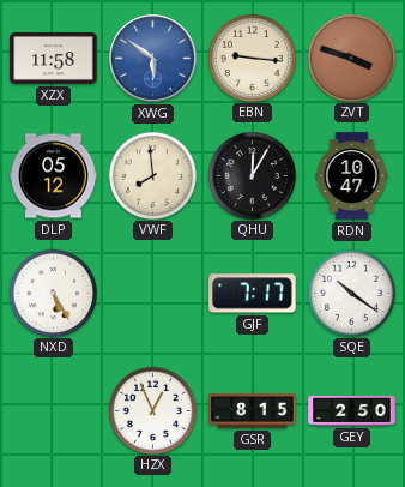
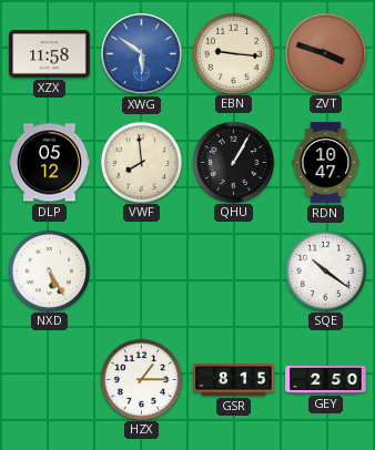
QHU: 12:05 -> 1:05
GJF: 7:17 -> none
HZX: 12:56 -> 1:15
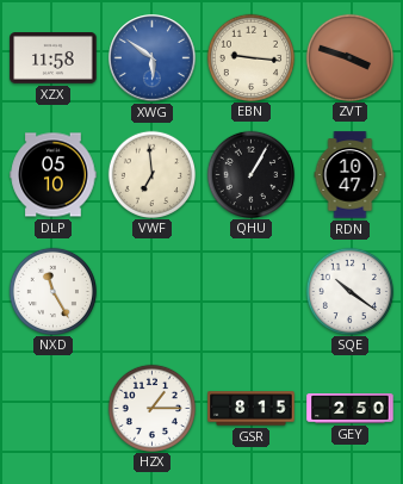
DLP: 05:12 -> 05:10
VWF: 7:59 -> 6:59
NXD: 5:25 -> 11:25
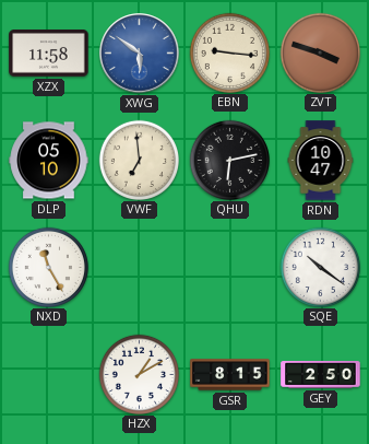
QHU: 1:05 -> 6:13
HZX: 1:15 -> 1:10
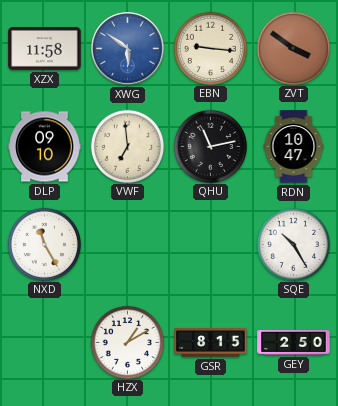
ZVT: 3:48 -> 3:51
DLP: 05:10 -> 09:10
QHU: 6:13 -> 11:13
SQE: 10:21 -> 10:25
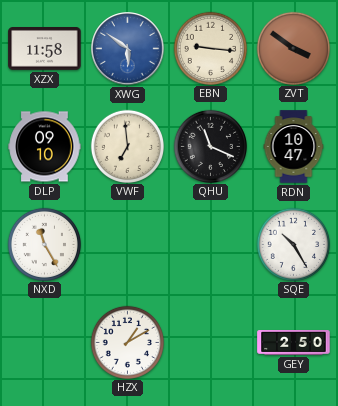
QHU: 11:13 -> 11:19
GSR: 8:15 -> none
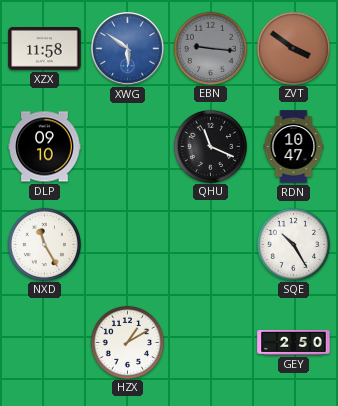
EBN dial: cream -> grey
VWF: 6:59 -> none
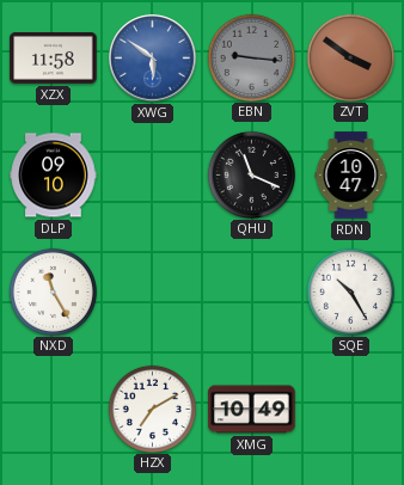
HZX: 1:10 -> 7:10
XMG: none -> 10:49
GEY: 2:50 -> none
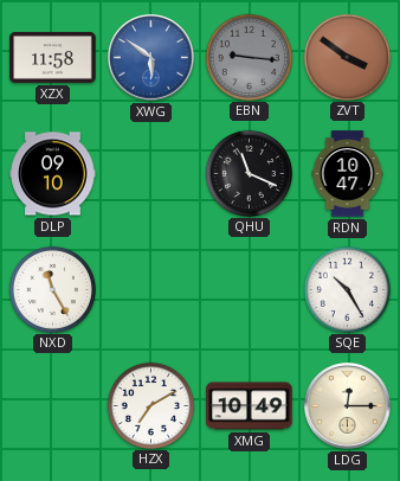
LDG: none -> 12:15
